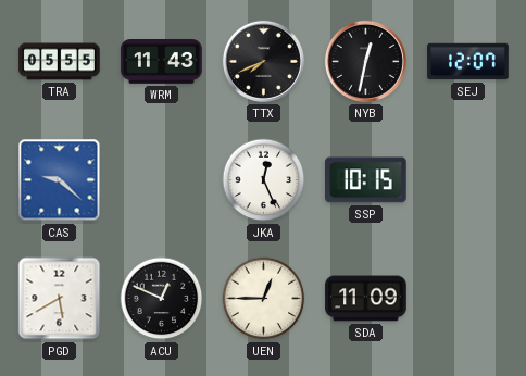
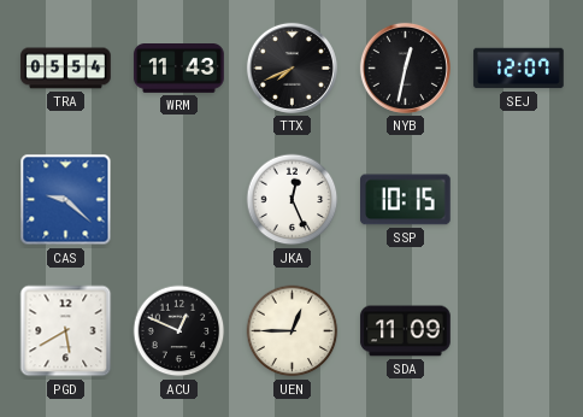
TRA: 05:55 -> 05:54
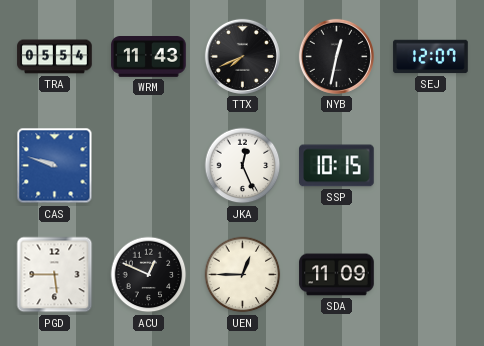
CAS: 9:22 -> 9:48
PGD: 5:40 -> 5:45
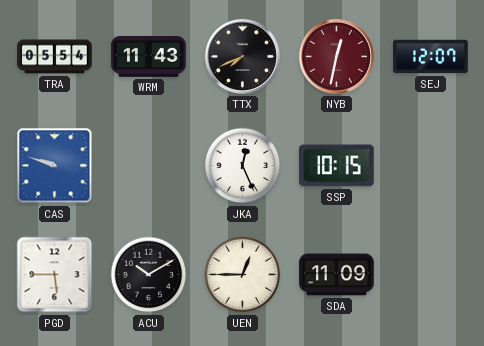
NYB dial: black -> burgundy
ACU: 12:49 -> 10:10
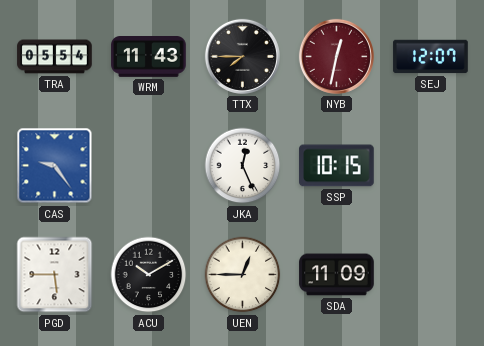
TTX: 7:41 -> 7:45
CAS: 9:48 -> 9:24
